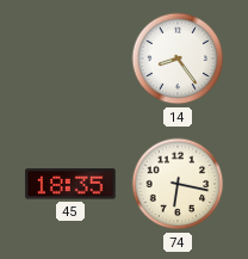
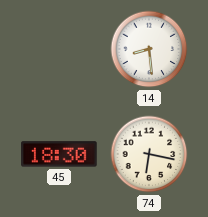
14: 8:24 -> 8:29
45: 18:35 -> 18:30
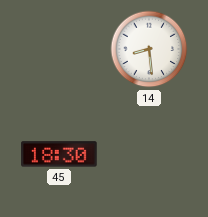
74: 6:17 -> none
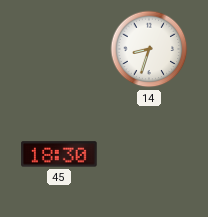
14: 8:29 -> 8:33
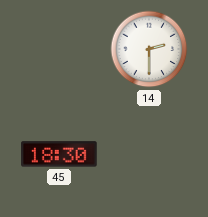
14: 8:33 -> 2:30
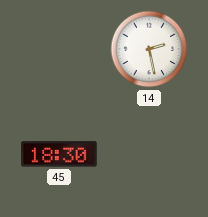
14: 2:30 -> 2:28
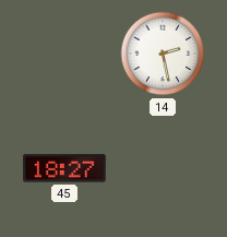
45: 18:30 -> 18:27
